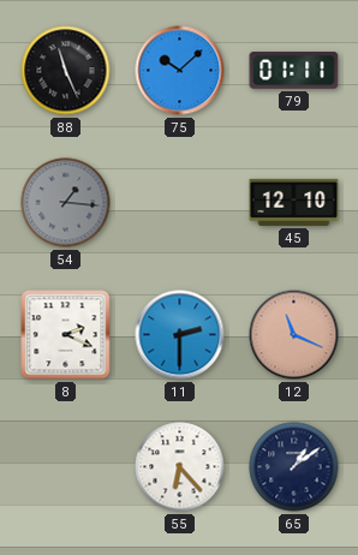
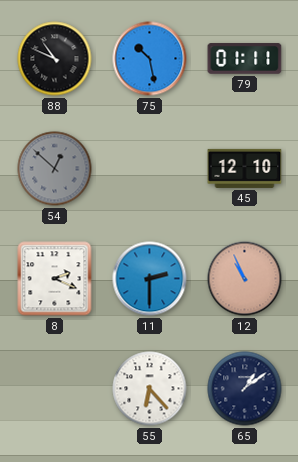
88: 11:26 -> 10:49
75: 10:08 -> 10:28
54: 1:16 -> 12:52
12: 11:19 -> 10:56
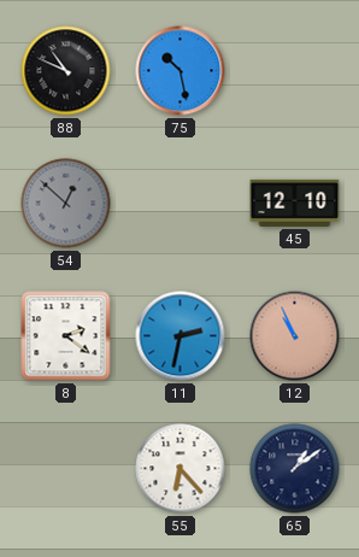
79: 01:11 -> none
8: 2:19 -> 2:21
11: 2:30 -> 2:32
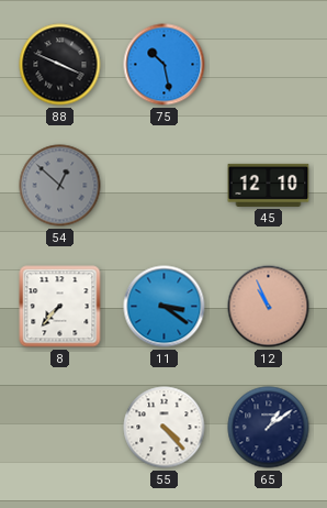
88: 10:49 -> 3:49
8: 2:21 -> 7:37
11: 2:32 -> 3:21
55: 6:23 -> 4:23
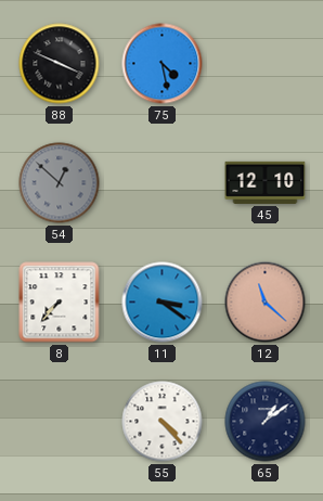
75: 10:28 -> 4:28
12: 10:56 -> 11:22
